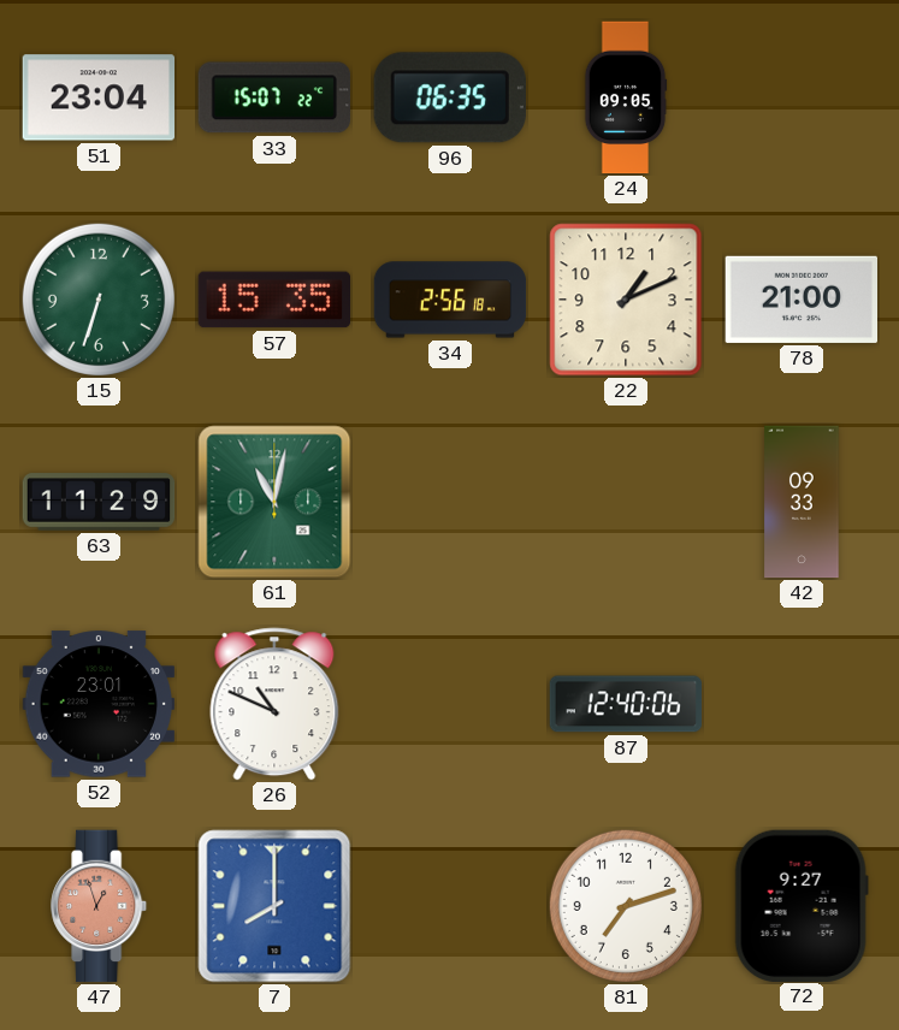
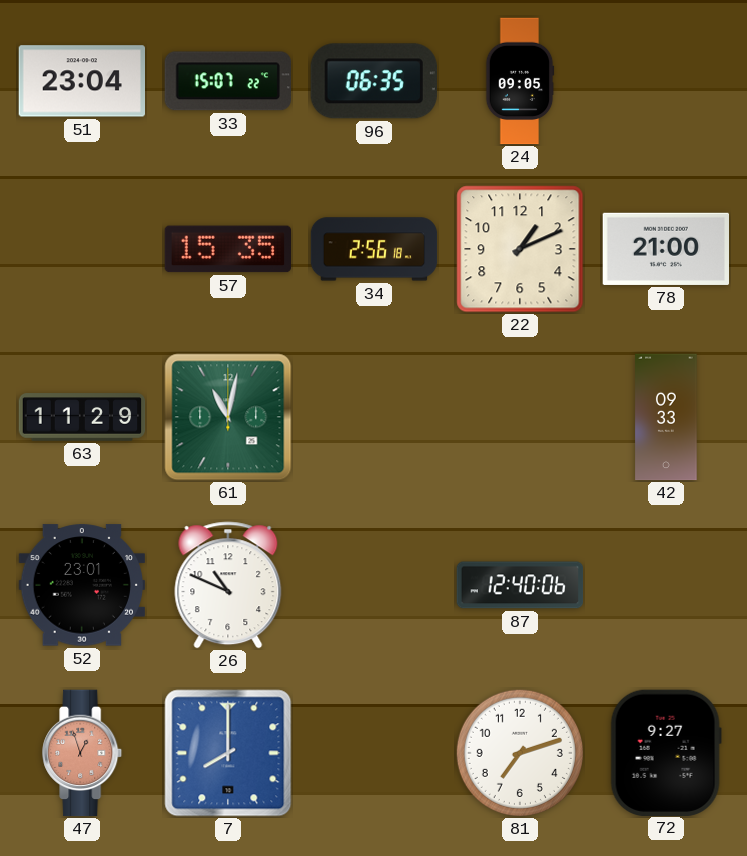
15: 6:33 -> none
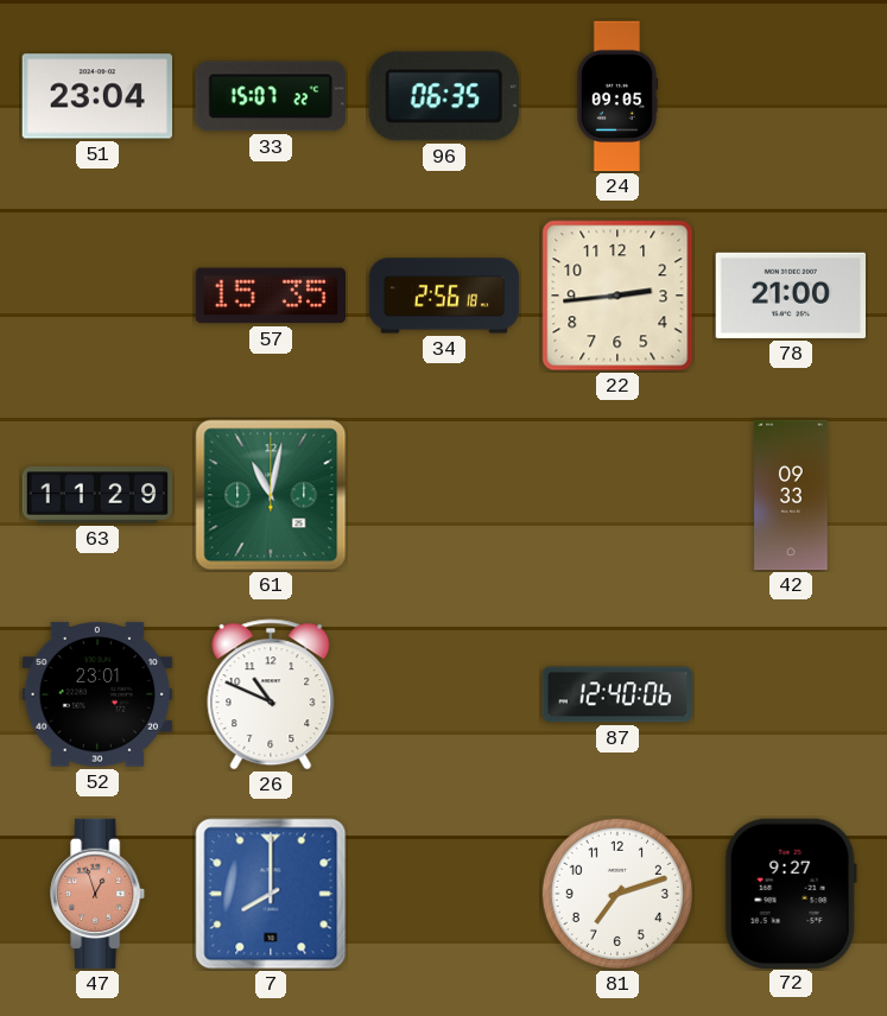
22: 1:11 -> 2:44
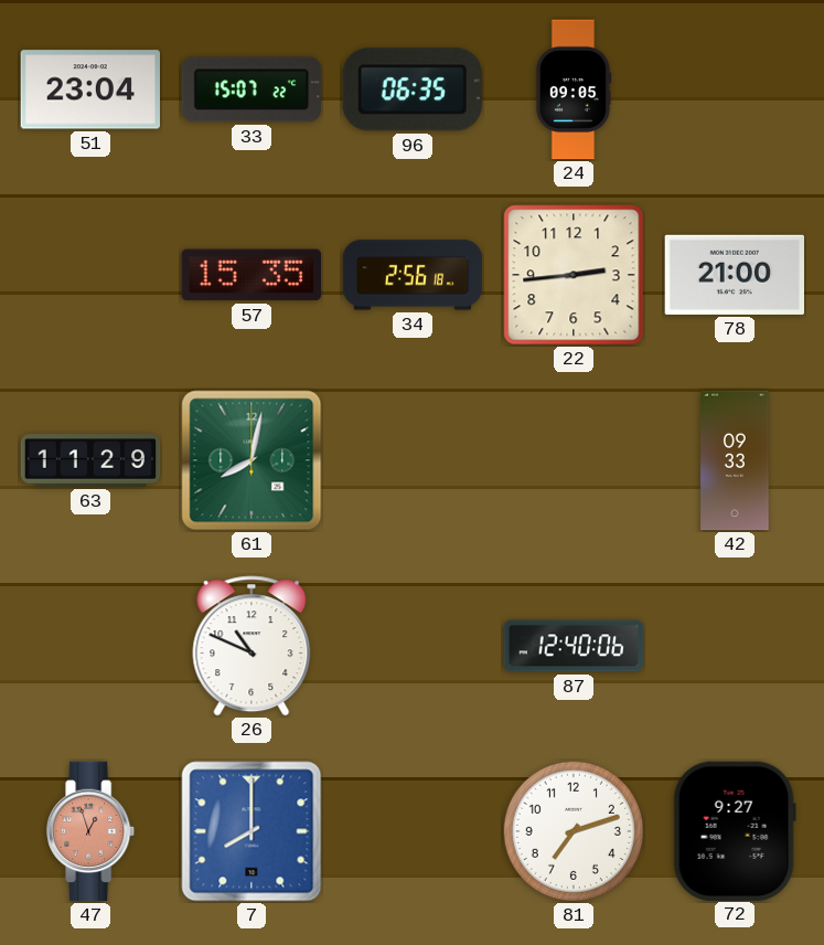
61: 11:02 -> 8:02
52: 23:01 -> none
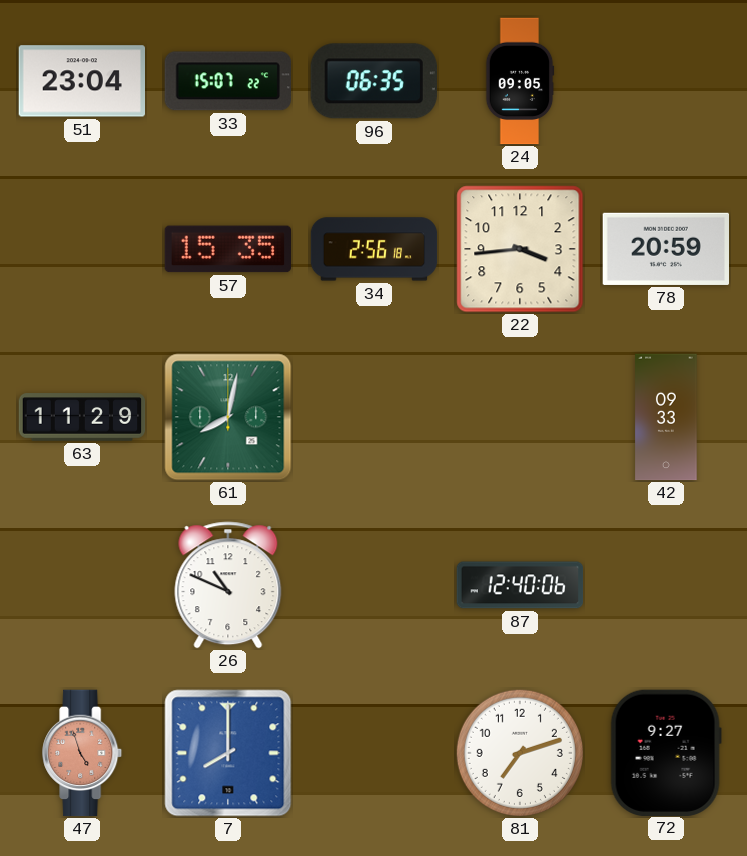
22: 2:44 -> 3:44
78: 21:00 -> 20:59
47: 12:57 -> 4:57
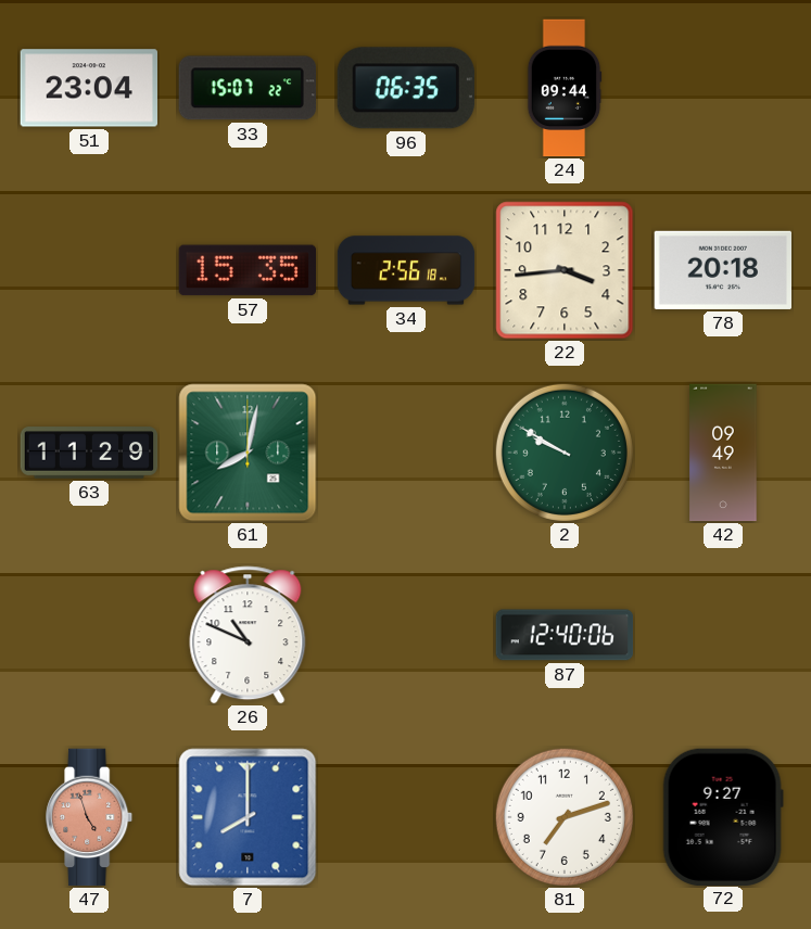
24: 09:05 -> 09:44
78: 20:59 -> 20:18
2: none -> 9:50
42: 09:33 -> 09:49
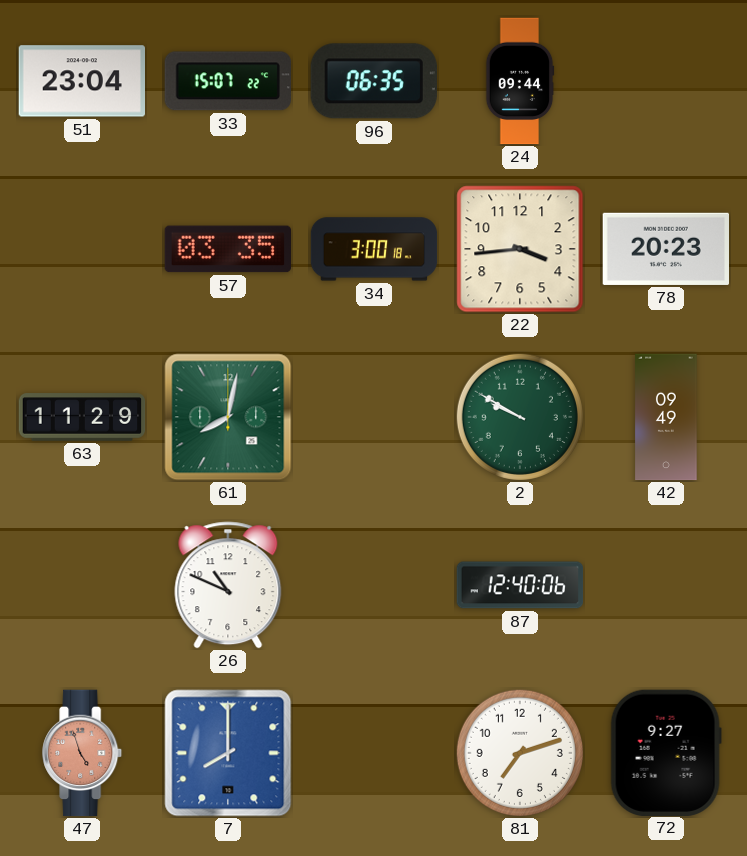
57: 15:35 -> 03:35
34: 2:56 -> 3:00
78: 20:18 -> 20:23
